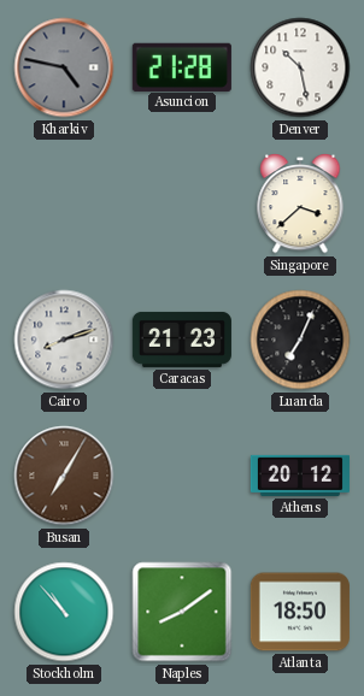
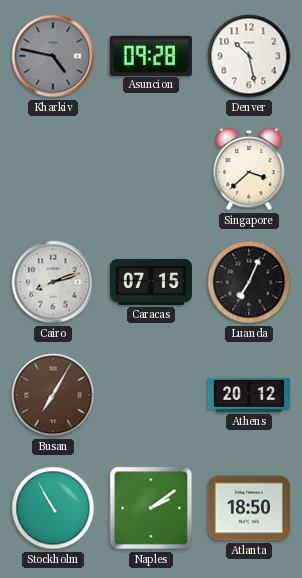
Asuncion: 21:28 -> 09:28
Caracas: 21:23 -> 07:15
Stockholm: 10:53 -> 10:55
Naples: 8:09 -> 2:09
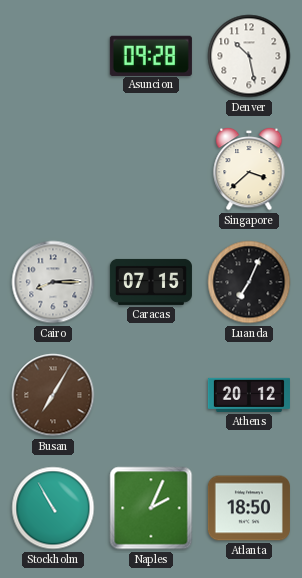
Kharkiv: 4:47 -> none
Cairo: 8:12 -> 8:15
Naples: 2:09 -> 2:04
